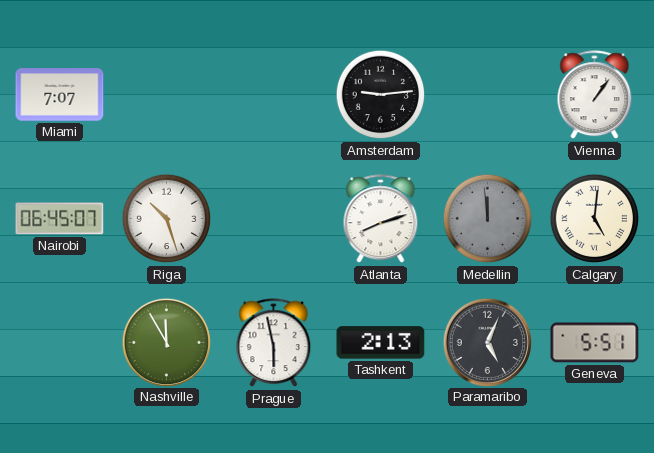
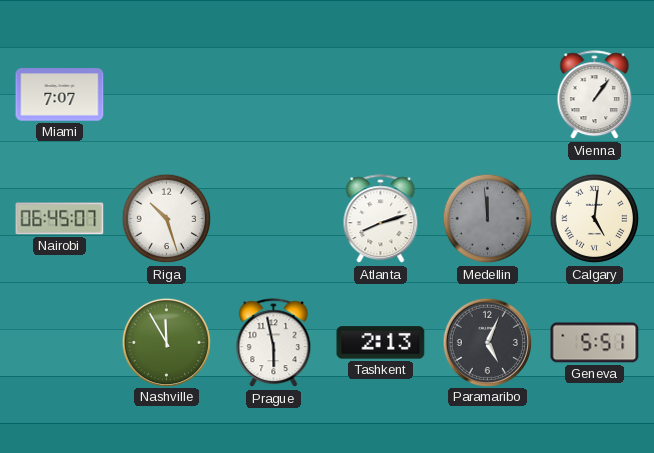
Amsterdam: 9:14 -> none
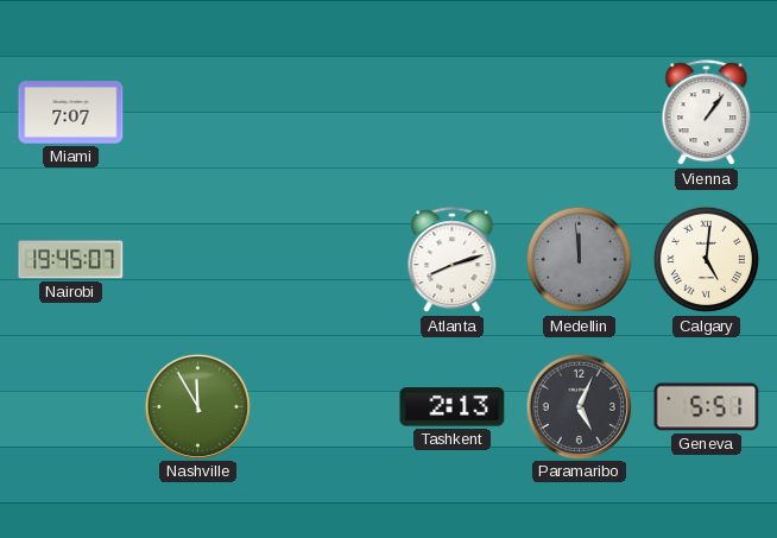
Nairobi: 06:45 -> 19:45
Riga: 10:27 -> none
Prague: 5:58 -> none
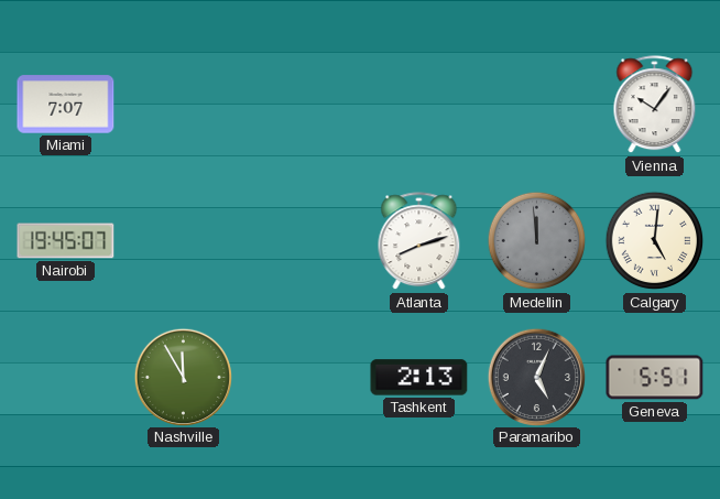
Vienna: 1:06 -> 10:06
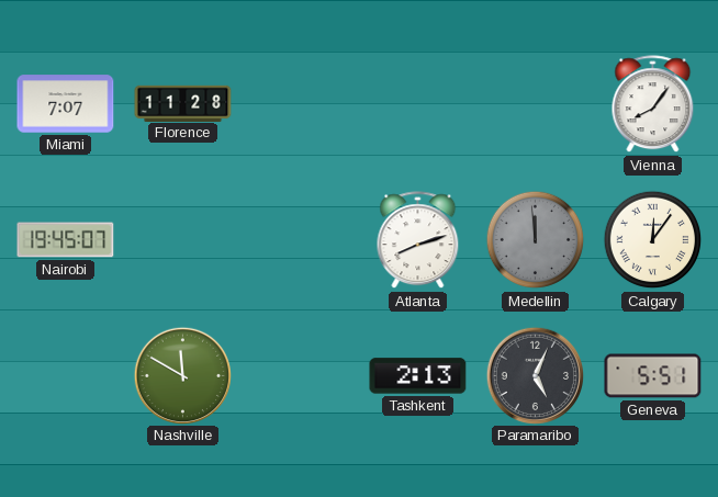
Florence: none -> 11:28
Vienna: 10:06 -> 8:06
Calgary: 5:01 -> 12:06
Nashville: 11:55 -> 11:50
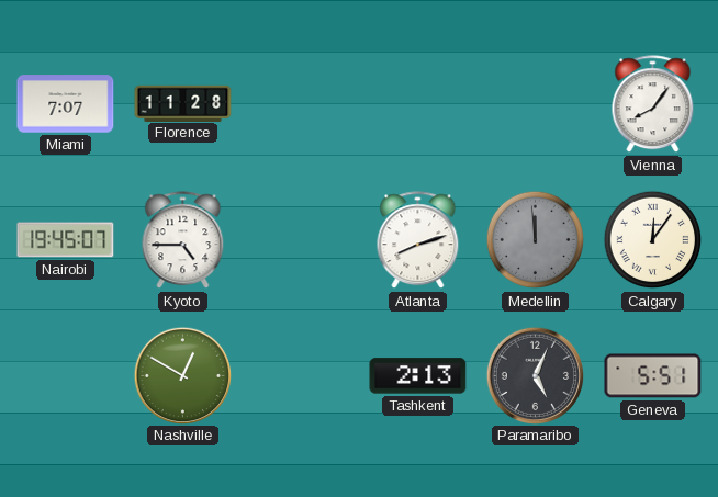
Kyoto: none -> 4:45
Nashville: 11:50 -> 12:50
